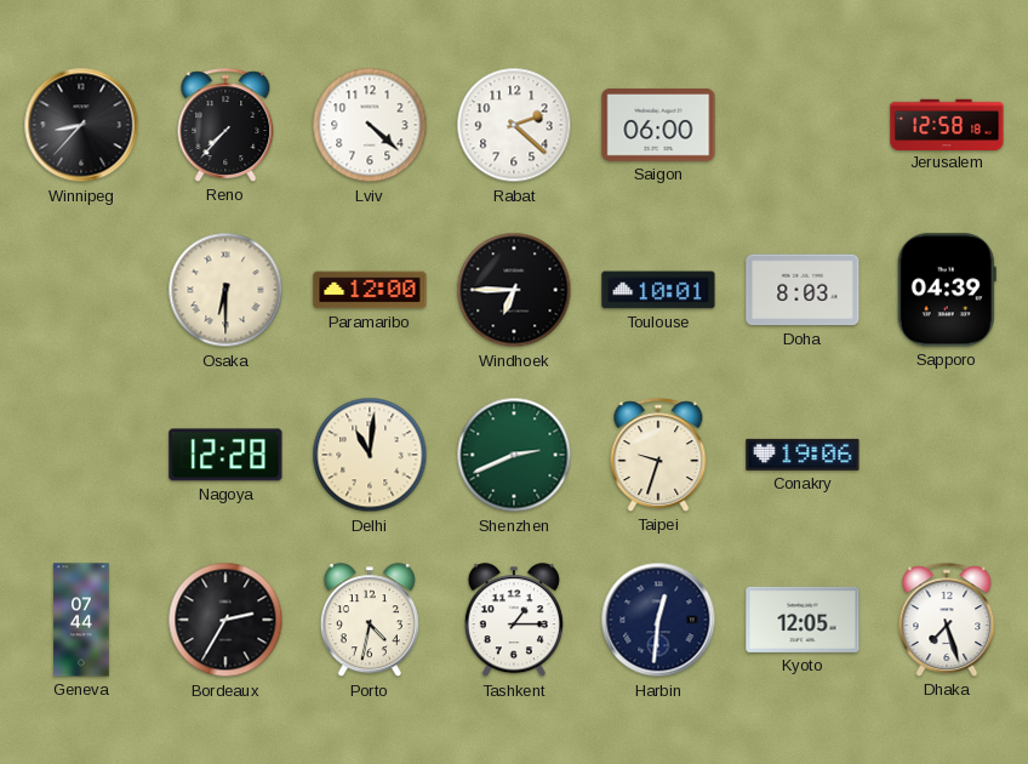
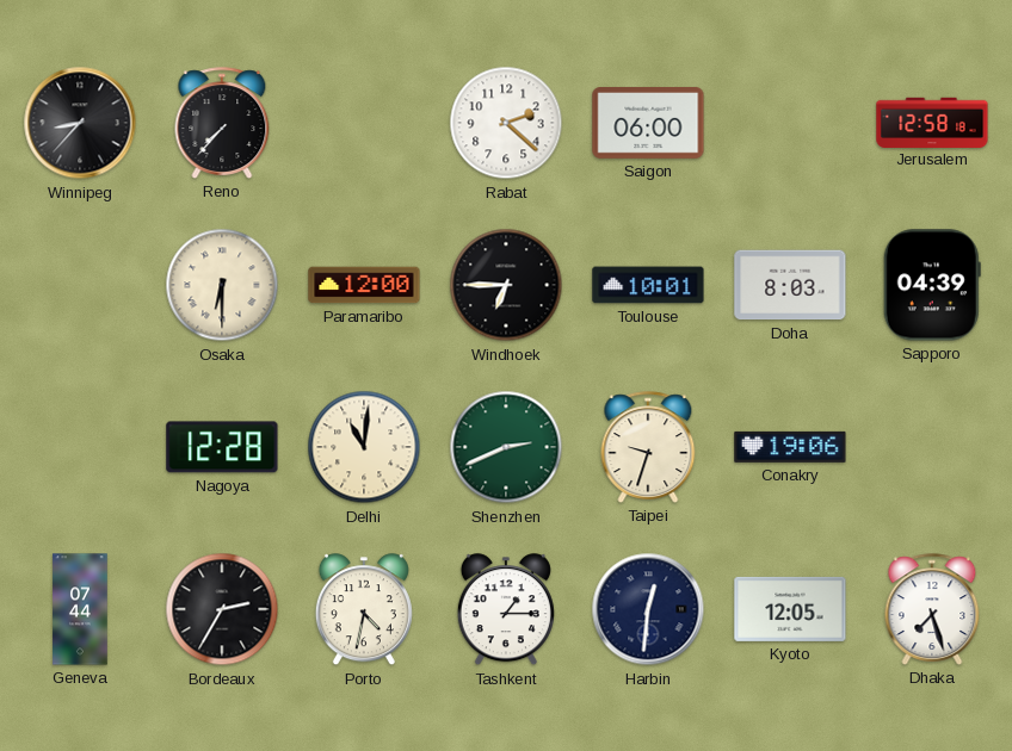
Lviv: 4:22 -> none
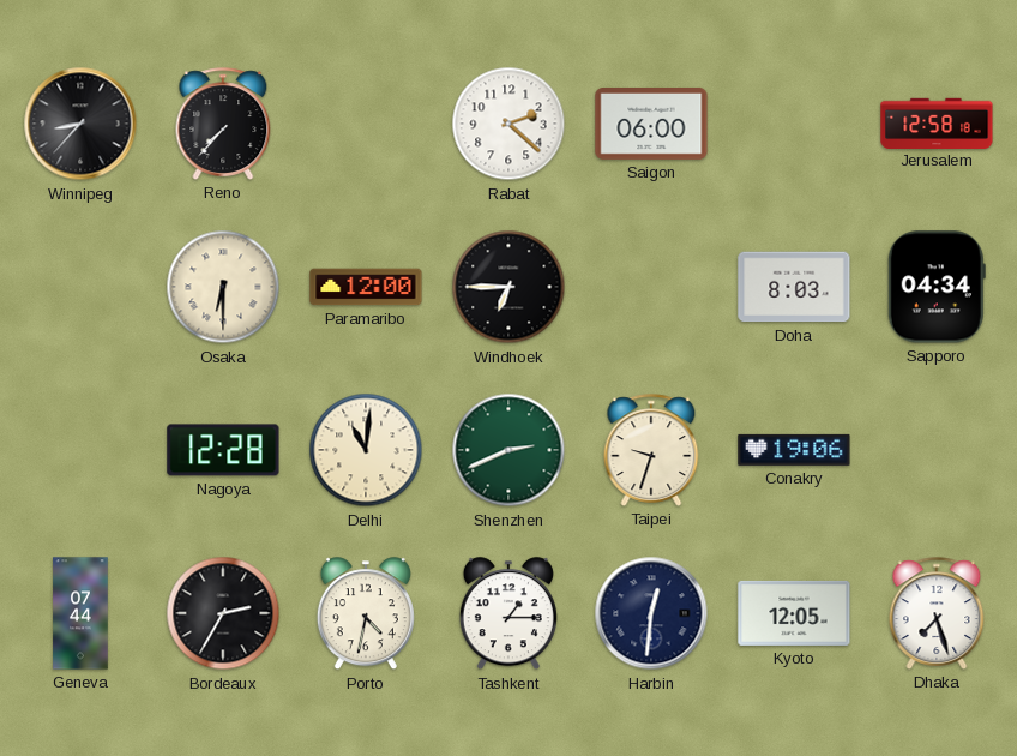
Toulouse: 10:01 -> none
Sapporo: 04:39 -> 04:34
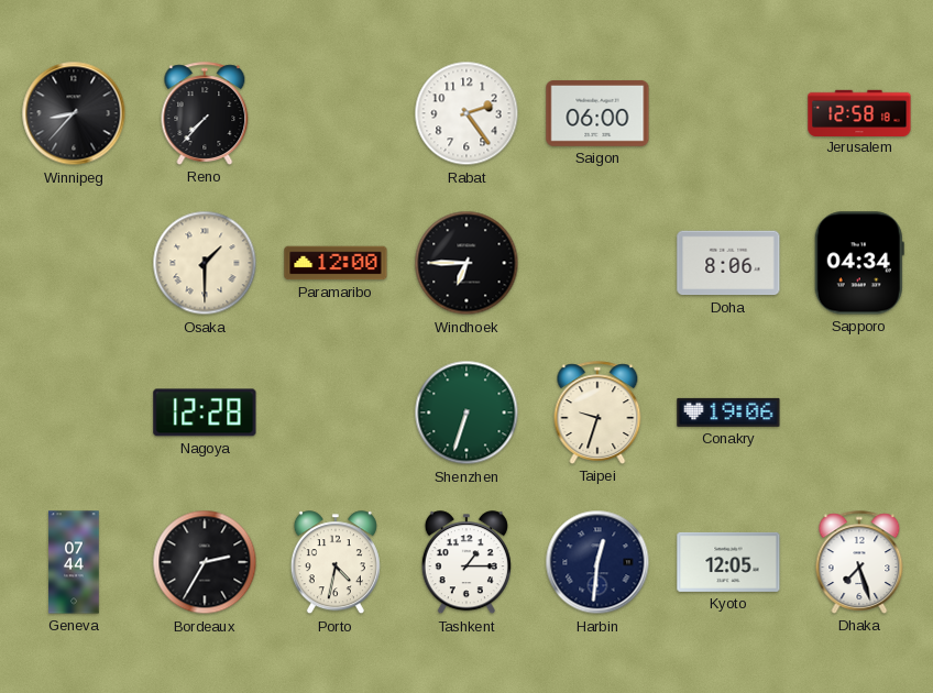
Rabat: 2:22 -> 2:24
Osaka: 6:30 -> 1:30
Doha: 8:03 -> 8:06
Delhi: 11:01 -> none
Shenzhen: 2:41 -> 6:33
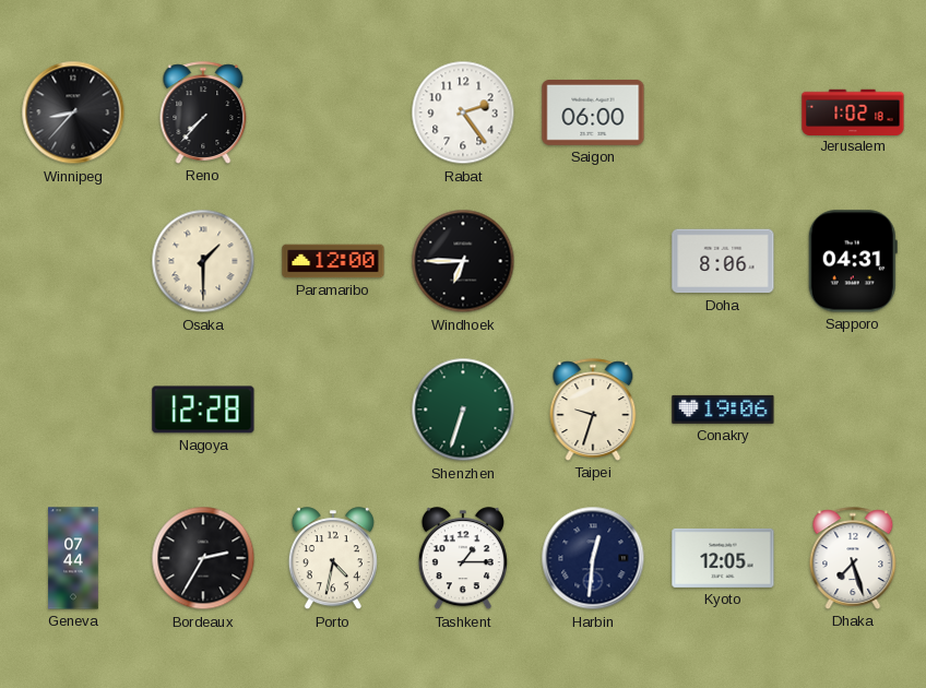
Jerusalem: 12:58 -> 1:02
Sapporo: 04:34 -> 04:31
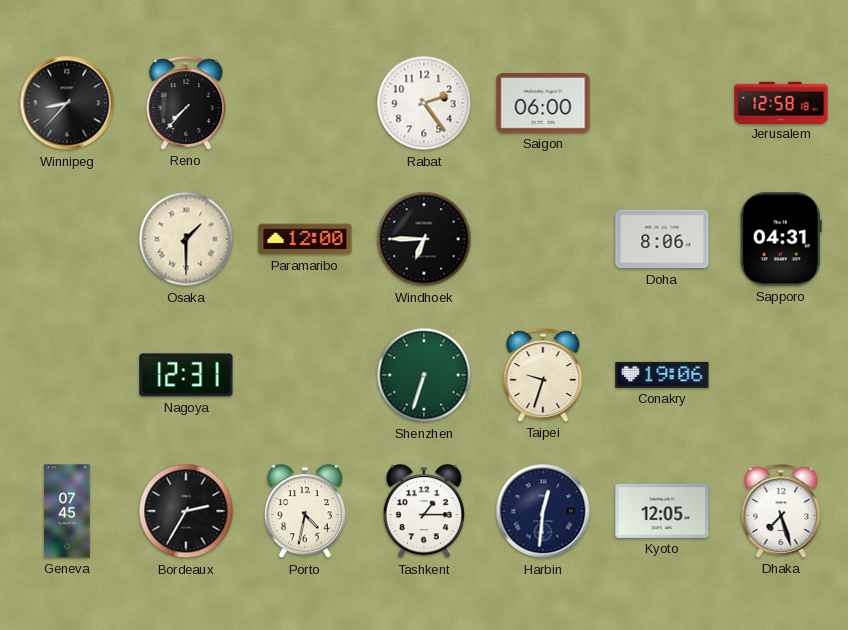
Jerusalem: 1:02 -> 12:58
Nagoya: 12:28 -> 12:31
Geneva: 07:44 -> 07:45
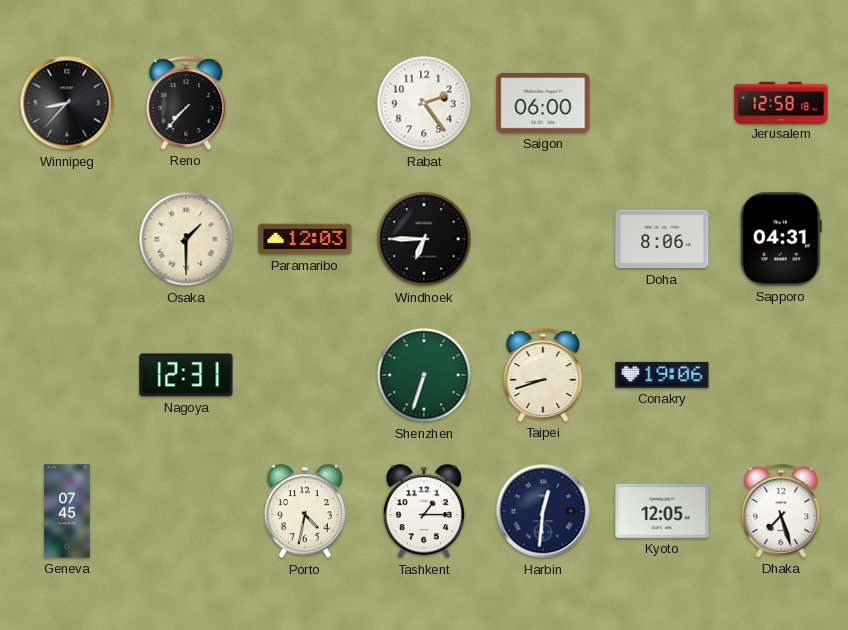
Paramaribo: 12:00 -> 12:03
Taipei: 9:33 -> 8:42
Bordeaux: 2:35 -> none
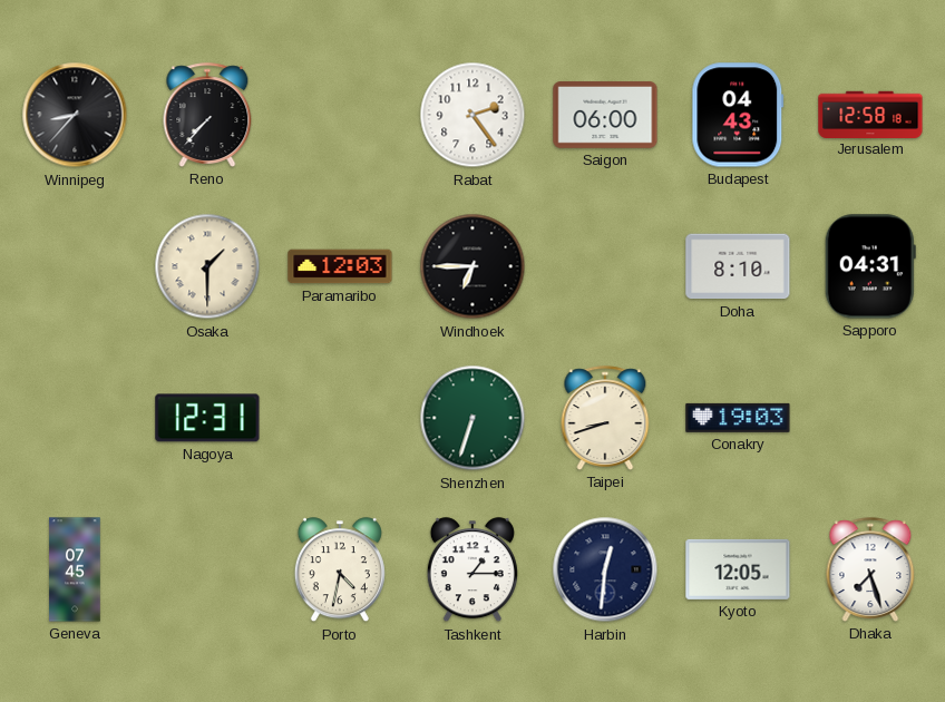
Budapest: none -> 04:43
Doha: 8:06 -> 8:10
Conakry: 19:06 -> 19:03
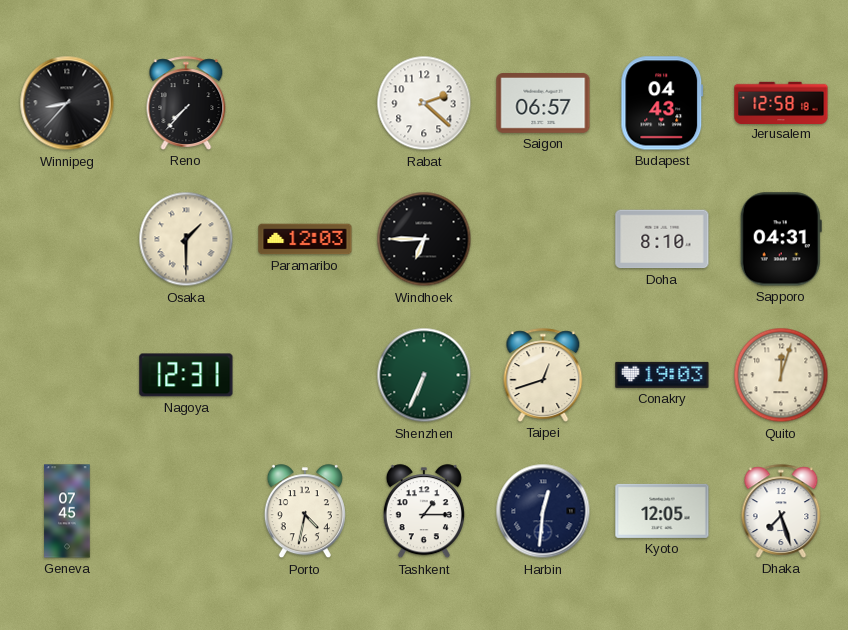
Rabat: 2:24 -> 2:22
Saigon: 06:00 -> 06:57
Shenzhen: 6:33 -> 6:34
Taipei: 8:42 -> 12:42
Quito: none -> 12:03
